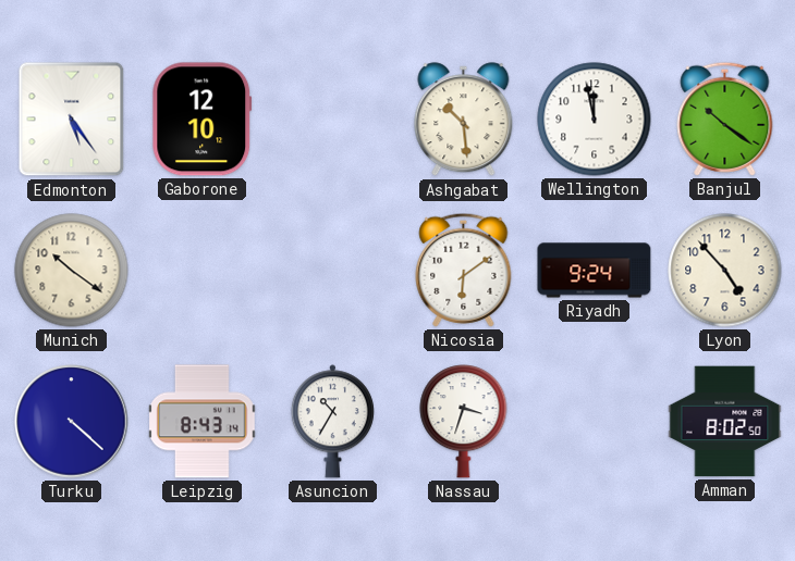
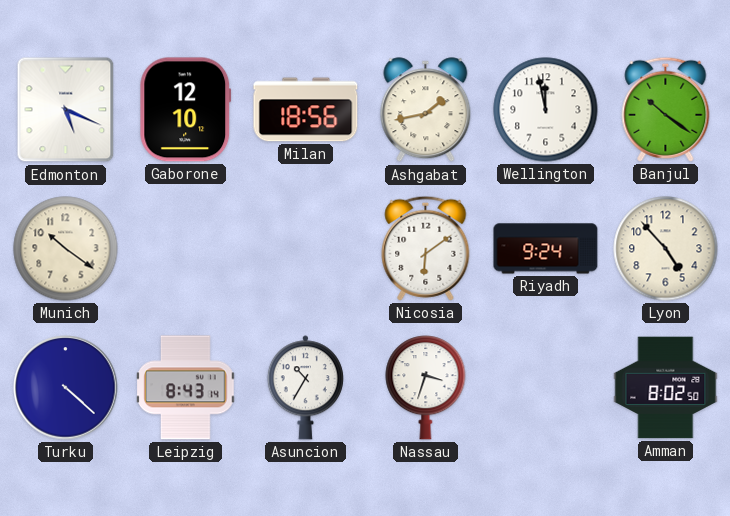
Edmonton: 5:24 -> 5:19
Milan: none -> 18:56
Ashgabat: 10:29 -> 1:43
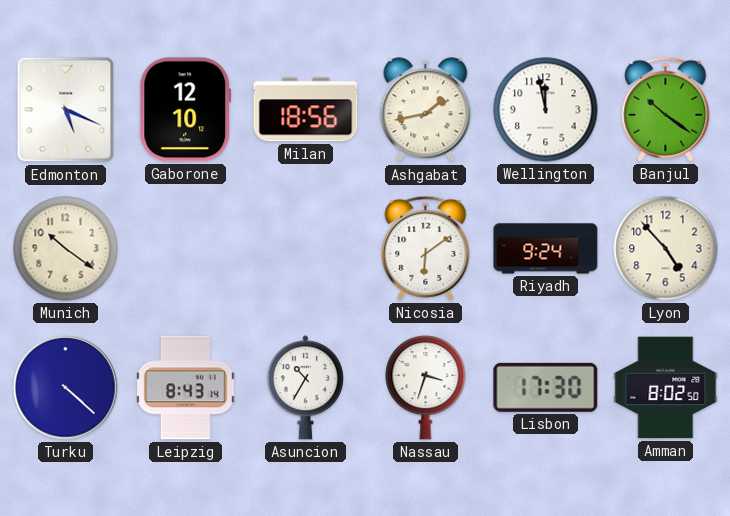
Lisbon: none -> 17:30
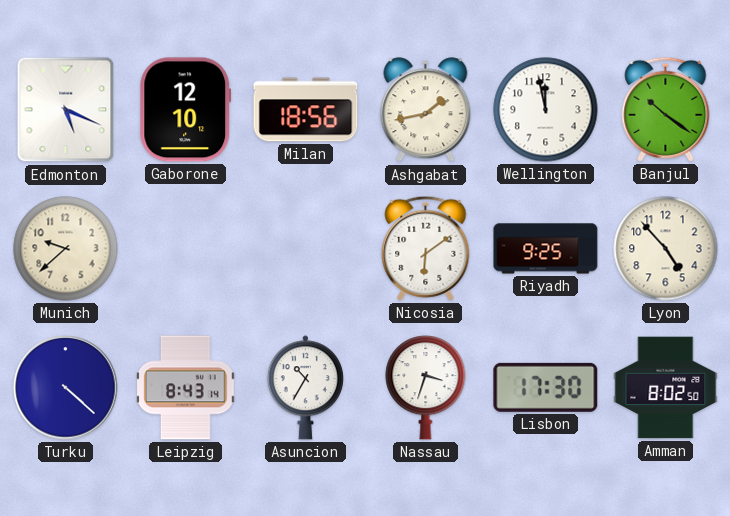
Munich: 10:21 -> 9:38
Riyadh: 9:24 -> 9:25
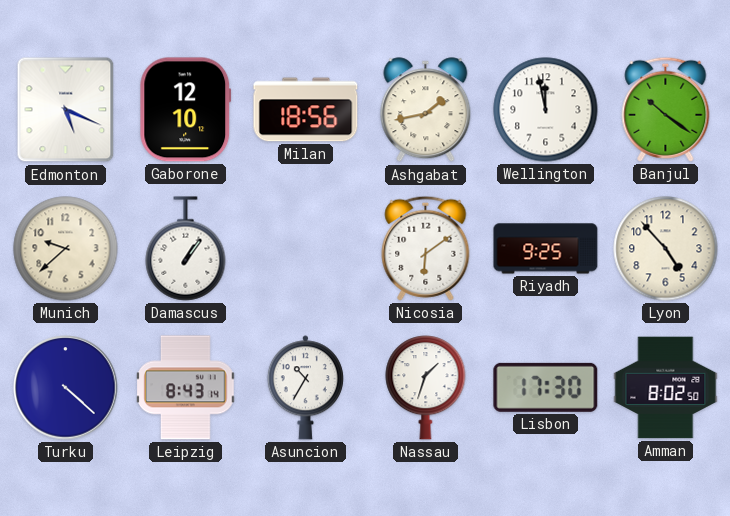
Damascus: none -> 1:06
Nassau: 3:33 -> 1:33
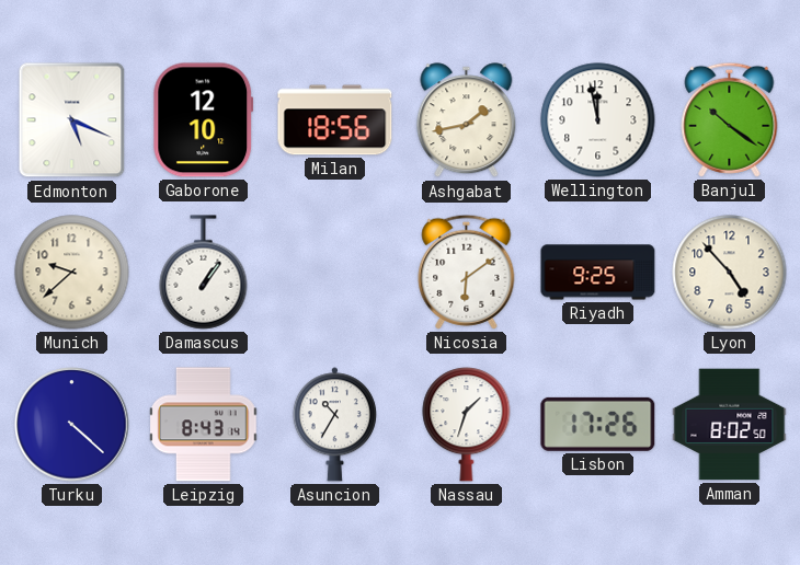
Lisbon: 17:30 -> 17:26
